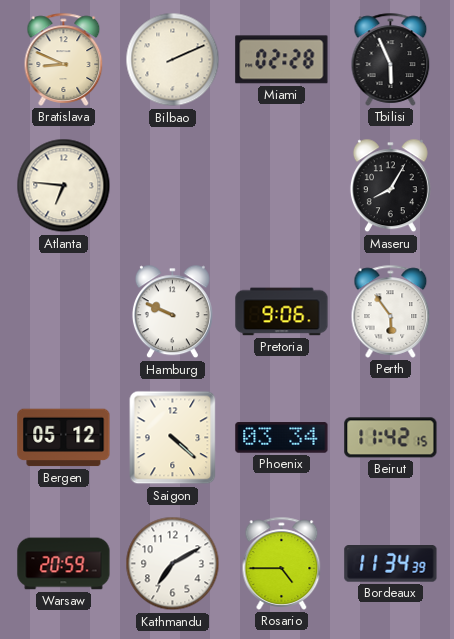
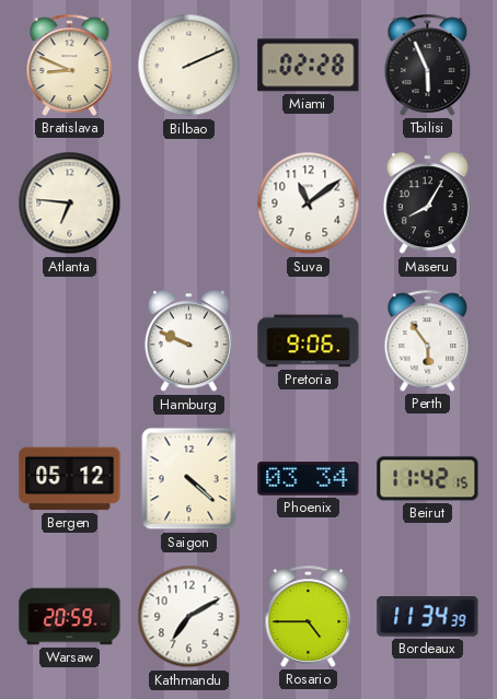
Suva: none -> 11:09
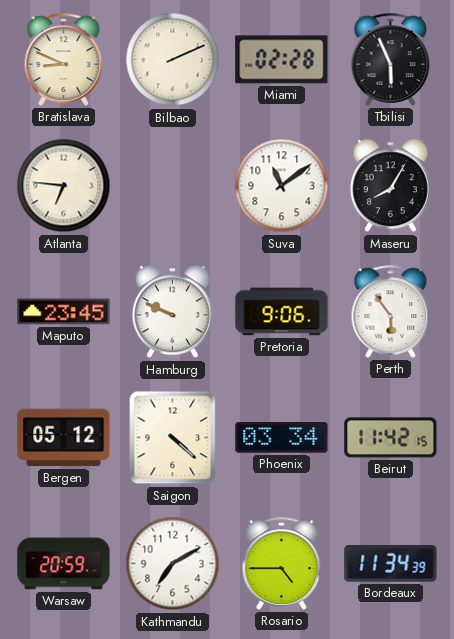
Maputo: none -> 23:45
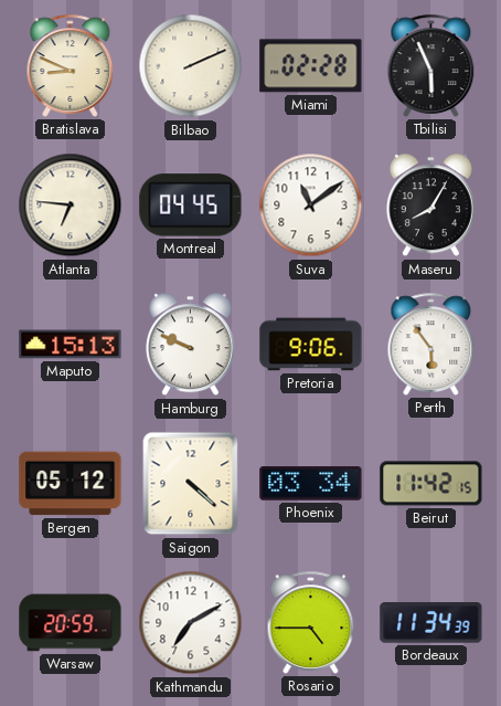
Montreal: none -> 04:45
Maputo: 23:45 -> 15:13
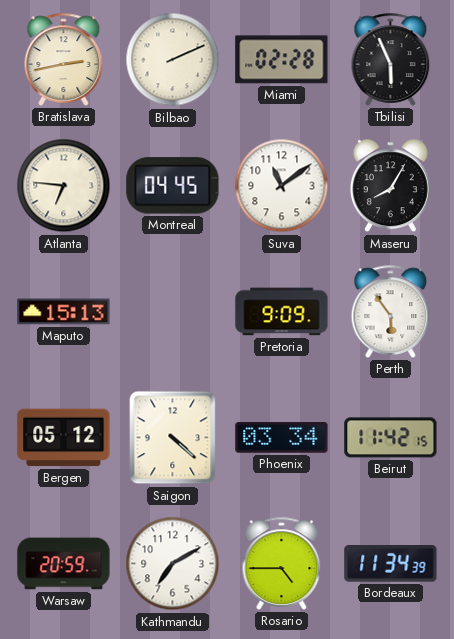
Bratislava: 8:49 -> 2:43
Hamburg: 9:49 -> none
Pretoria: 9:06 -> 9:09
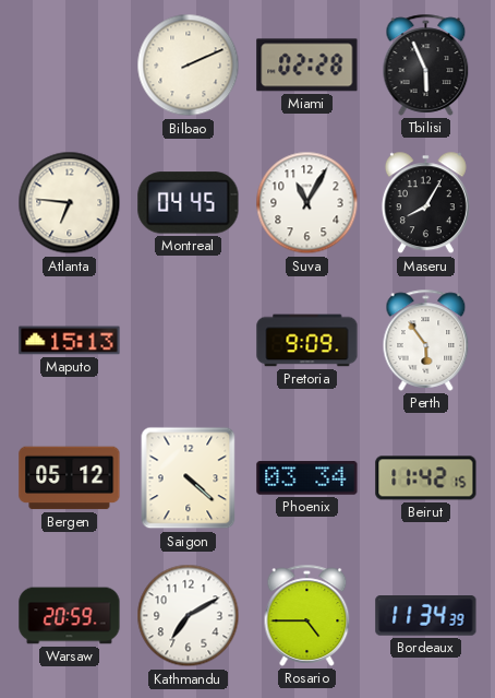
Bratislava: 2:43 -> none
Suva: 11:09 -> 11:05
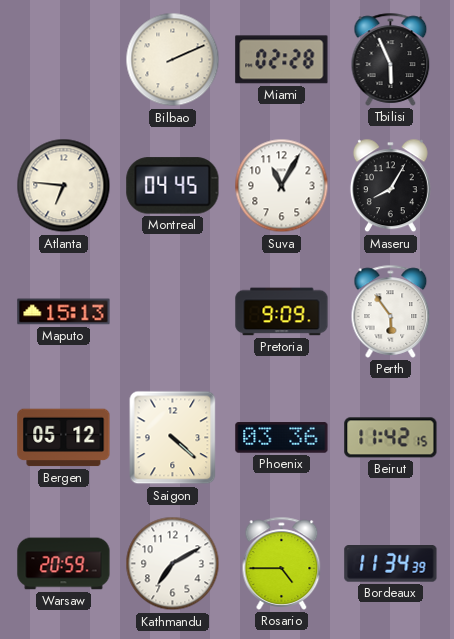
Phoenix: 03:34 -> 03:36
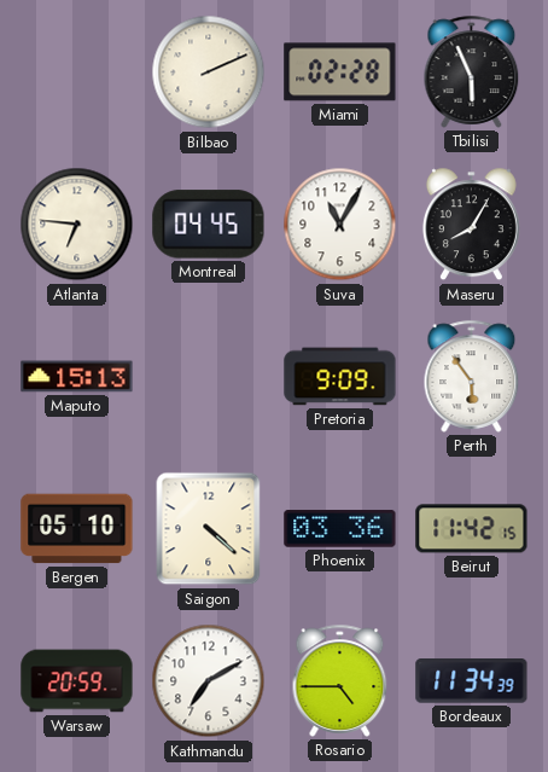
Bergen: 05:12 -> 05:10
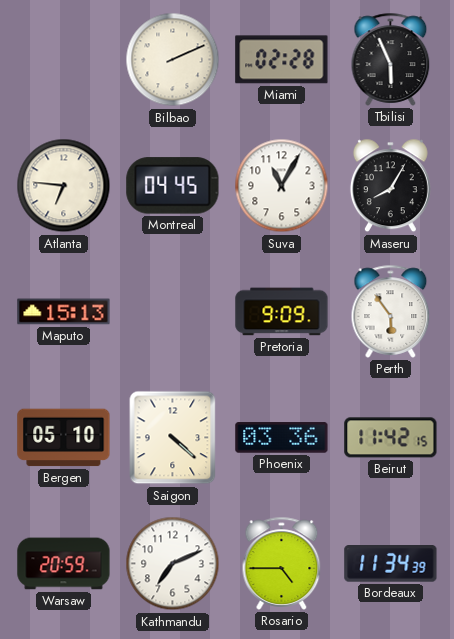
Kathmandu: 7:10 -> 7:11
